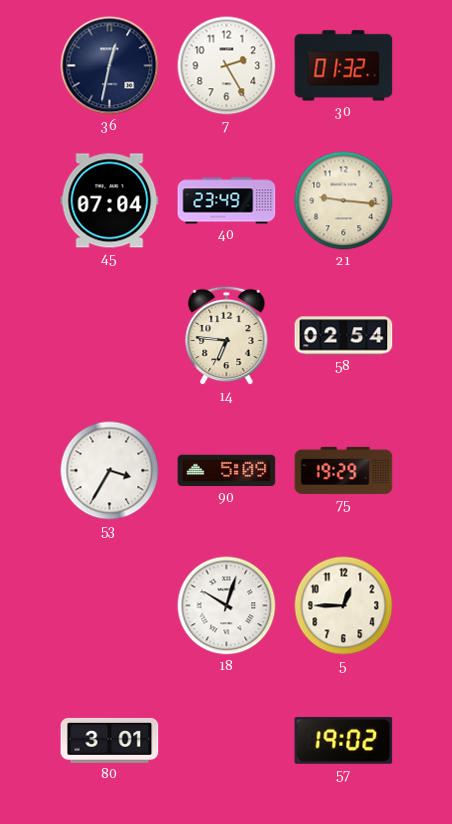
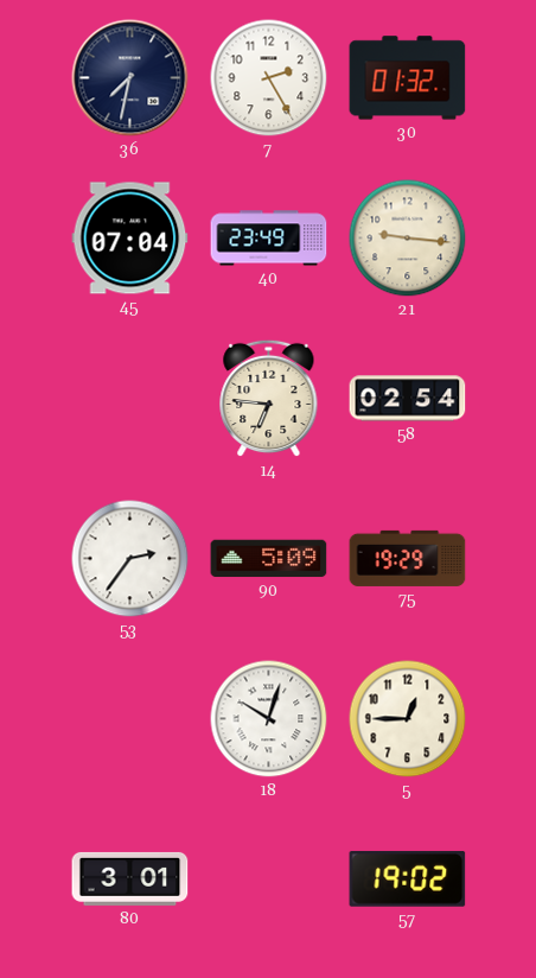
36: 12:32 -> 7:32
53: 3:35 -> 2:36
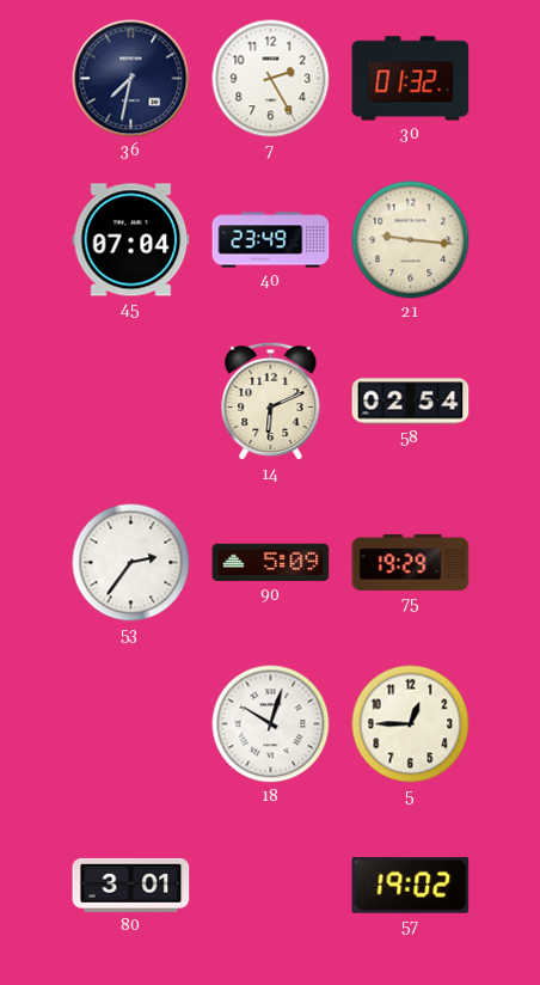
14: 6:46 -> 6:11
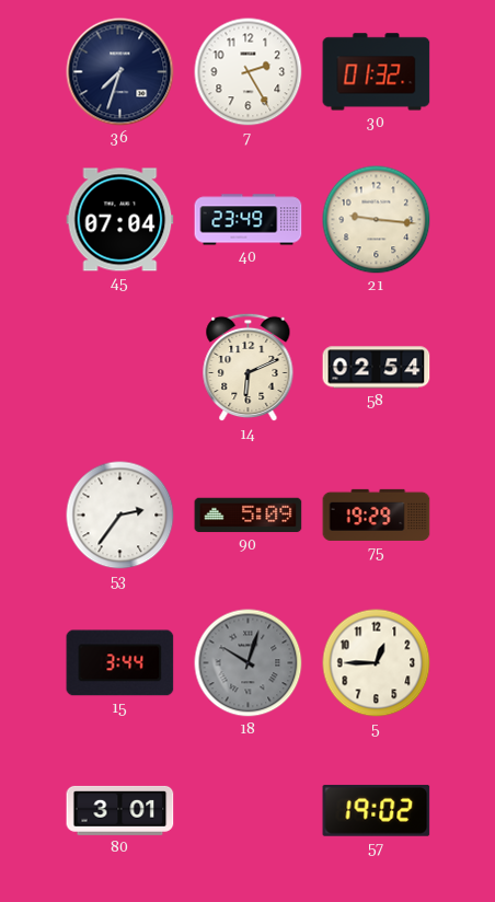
36: 7:32 -> 7:33
15: none -> 3:44
18 dial: white -> grey
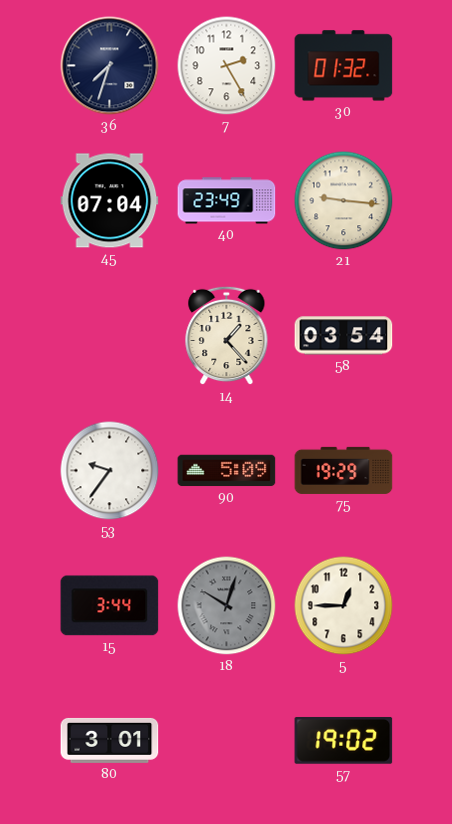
14: 6:11 -> 1:23
58: 02:54 -> 03:54
53: 2:36 -> 9:36
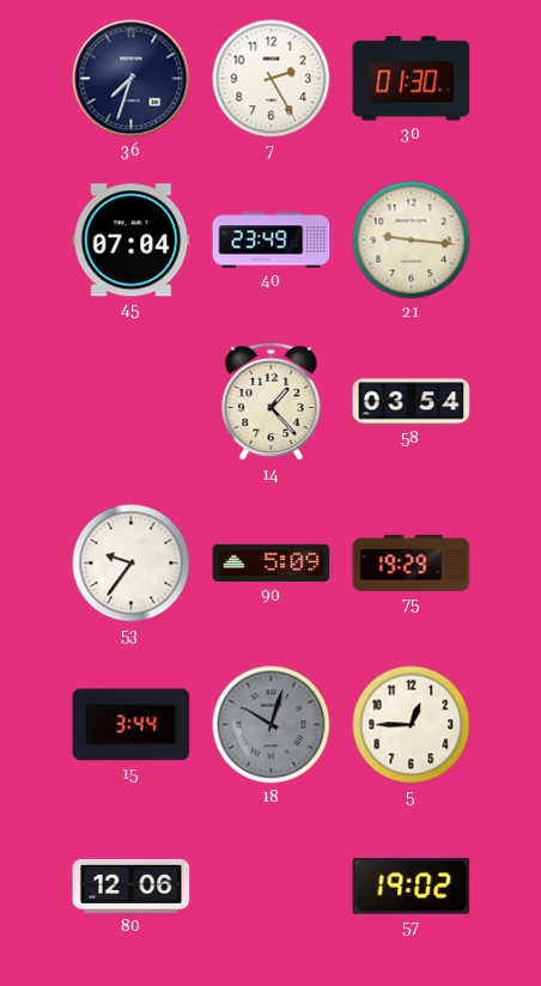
30: 01:32 -> 01:30
80: 3:01 -> 12:06
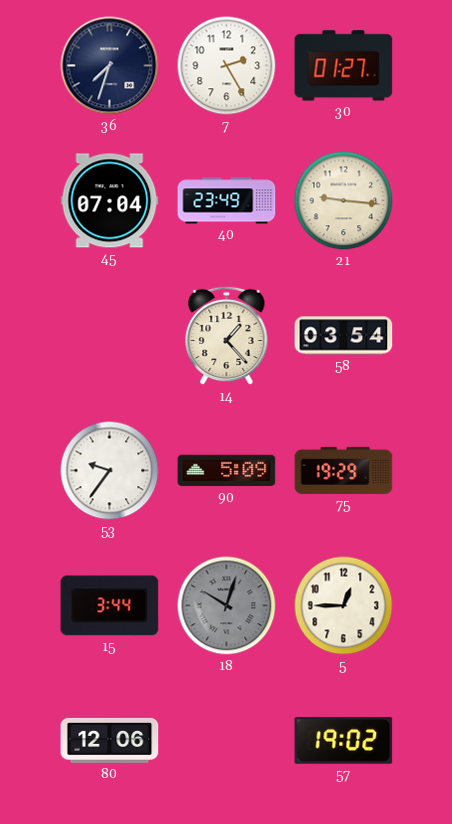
30: 01:30 -> 01:27
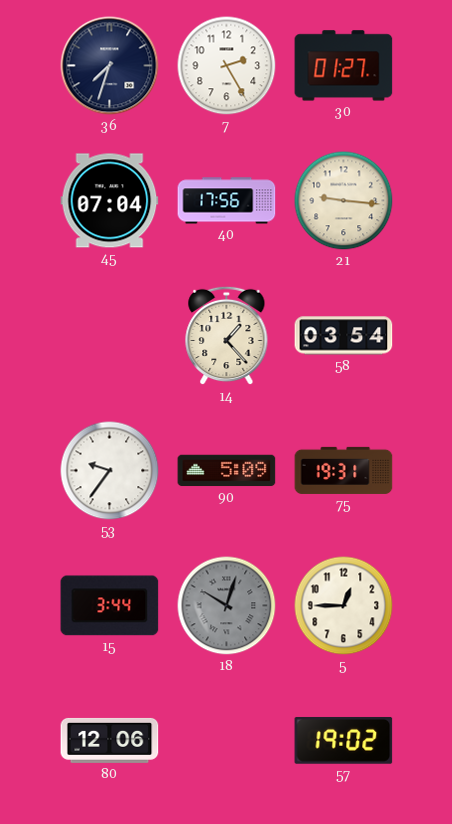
40: 23:49 -> 17:56
75: 19:29 -> 19:31
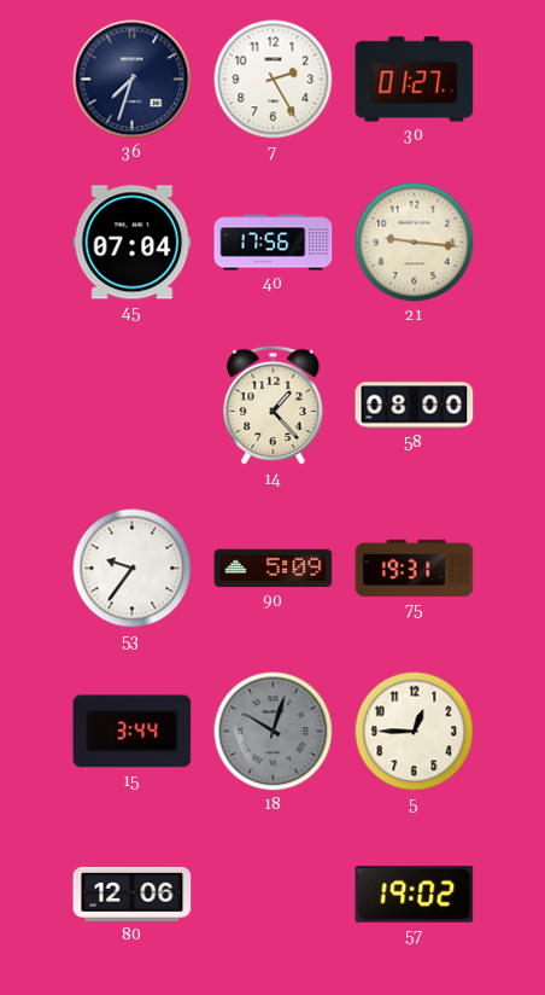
58: 03:54 -> 08:00
